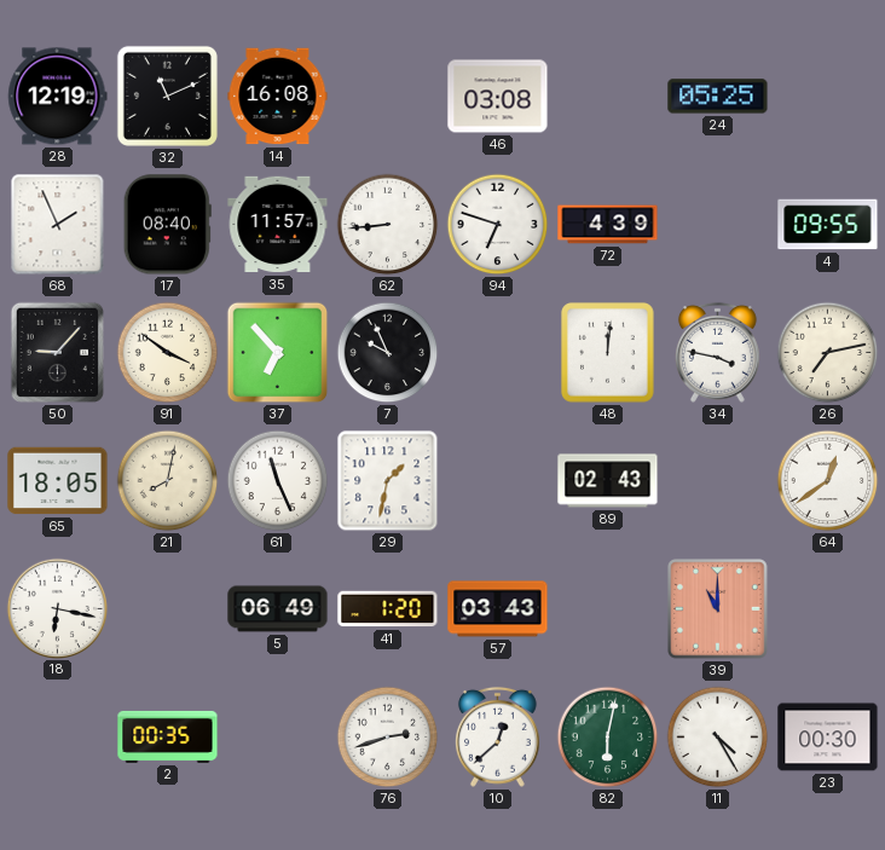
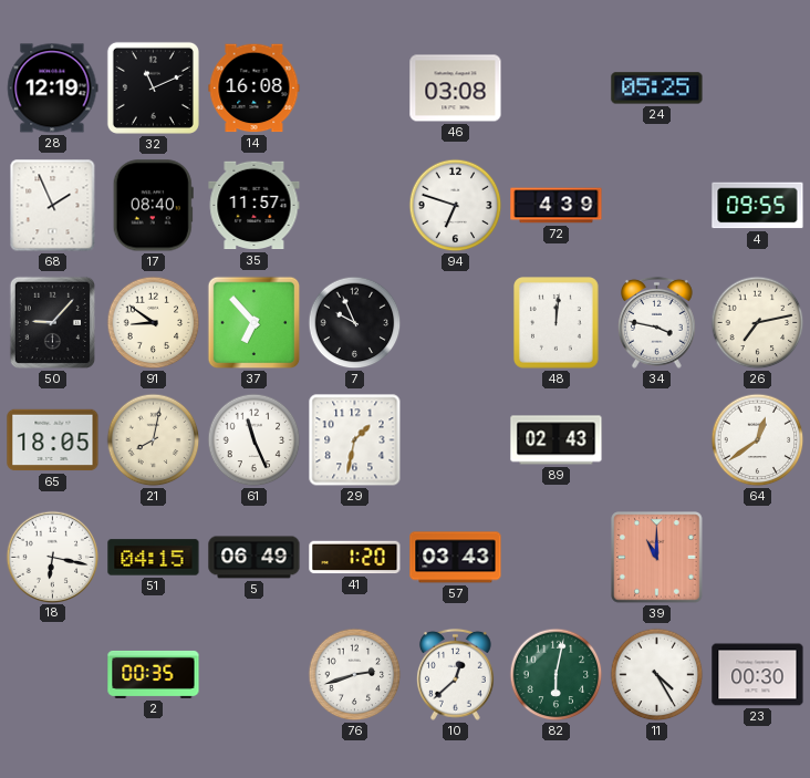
62: 8:44 -> none
91: 3:51 -> 8:51
51: none -> 04:15
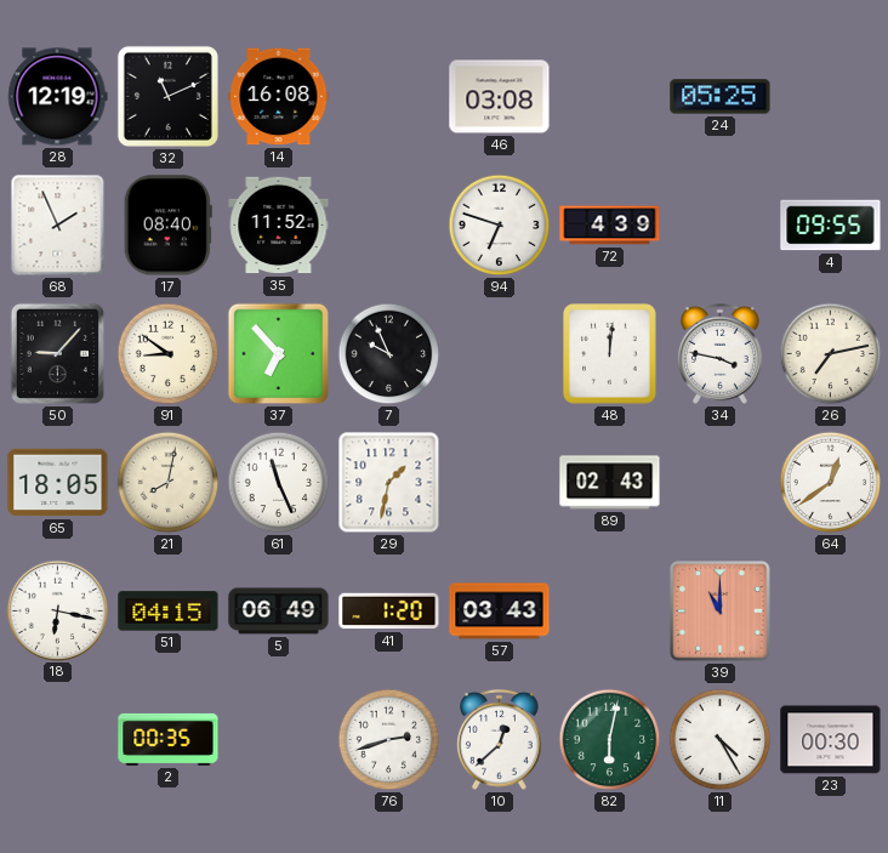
35: 11:57 -> 11:52
